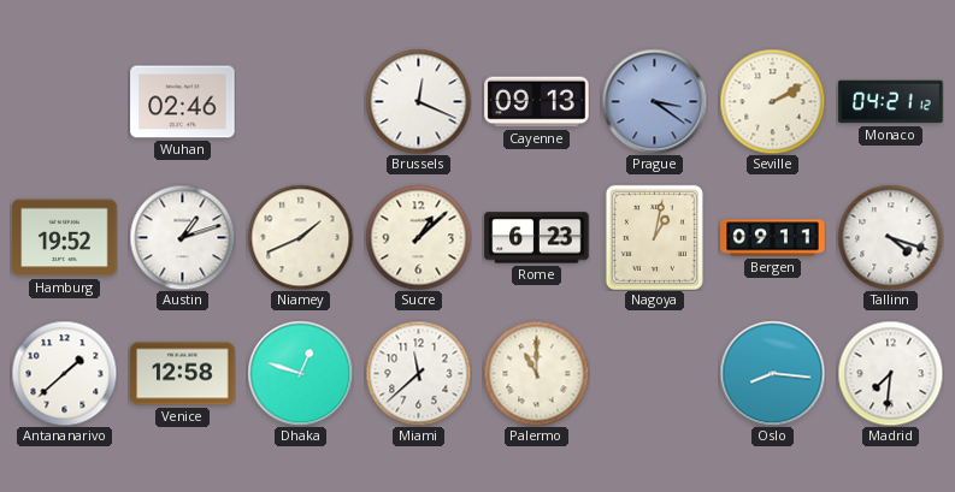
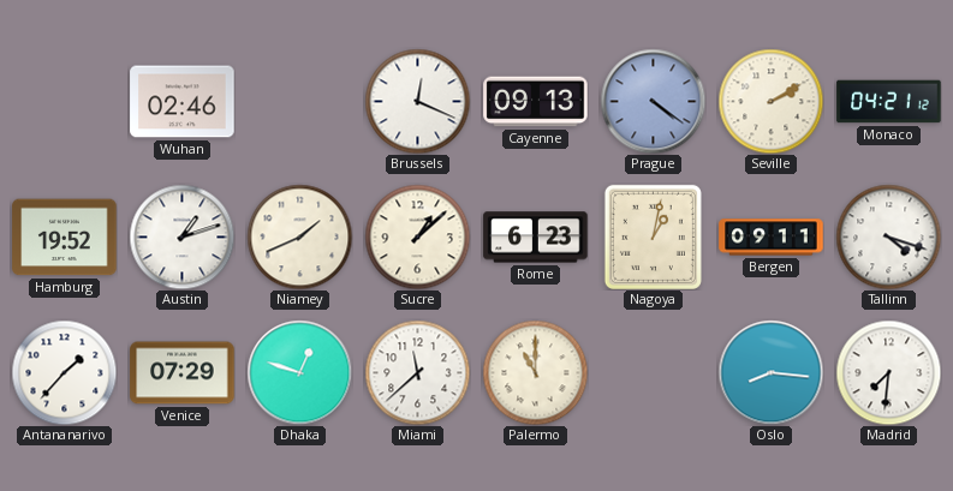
Prague: 3:21 -> 4:21
Antananarivo: 1:38 -> 1:37
Venice: 12:58 -> 07:29
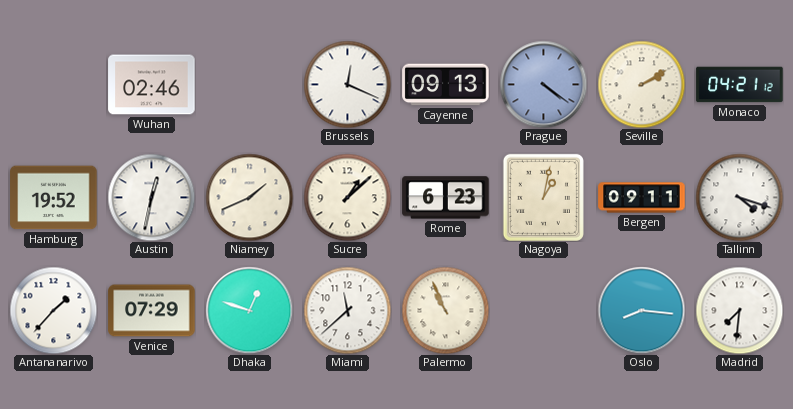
Austin: 1:12 -> 12:32
Palermo: 11:00 -> 10:56
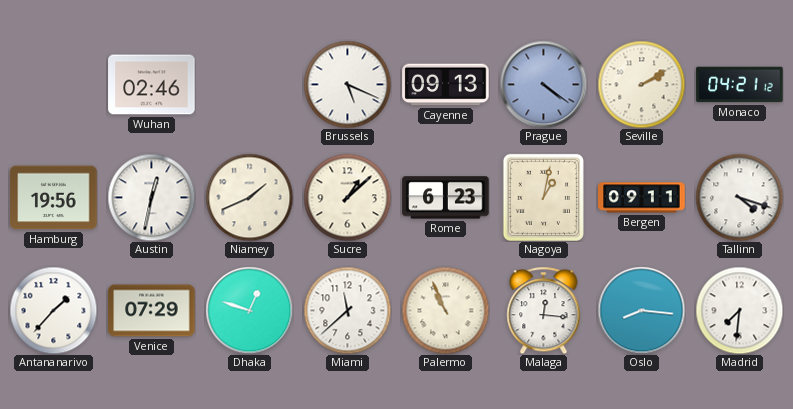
Brussels: 12:19 -> 5:19
Hamburg: 19:52 -> 19:56
Malaga: none -> 12:16
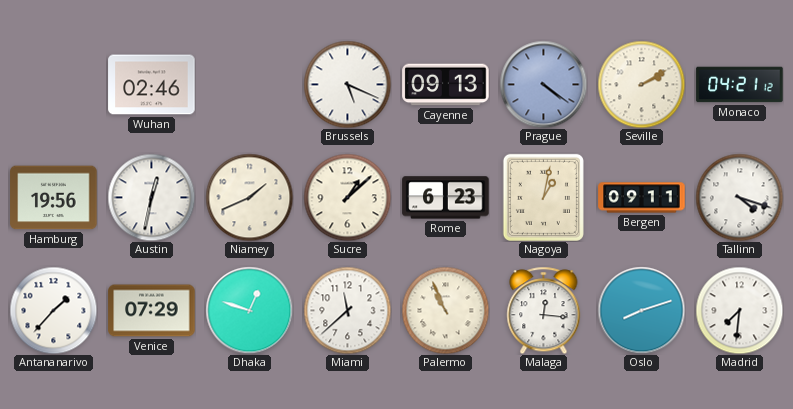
Oslo: 8:16 -> 8:12
